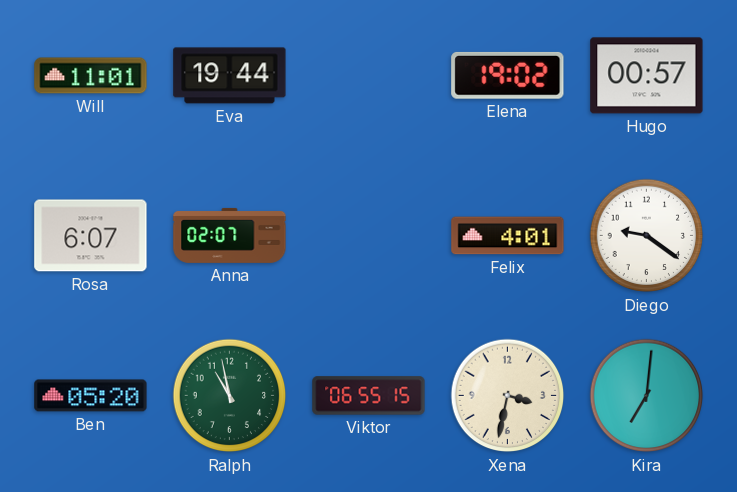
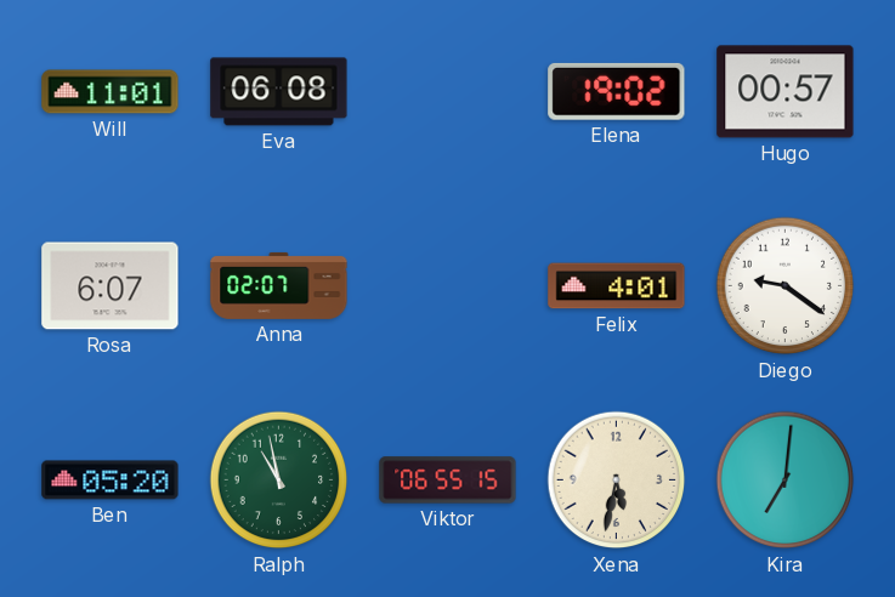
Eva: 19:44 -> 06:08
Xena: 3:32 -> 5:32
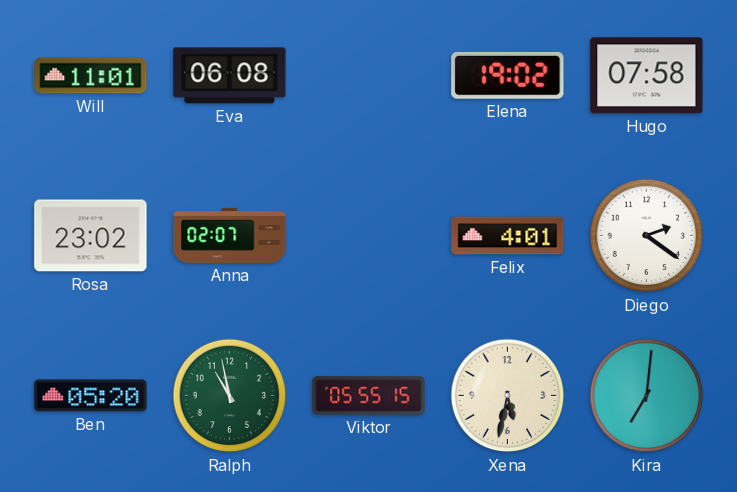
Hugo: 00:57 -> 07:58
Rosa: 6:07 -> 23:02
Diego: 9:21 -> 2:21
Viktor: 06:55 -> 05:55
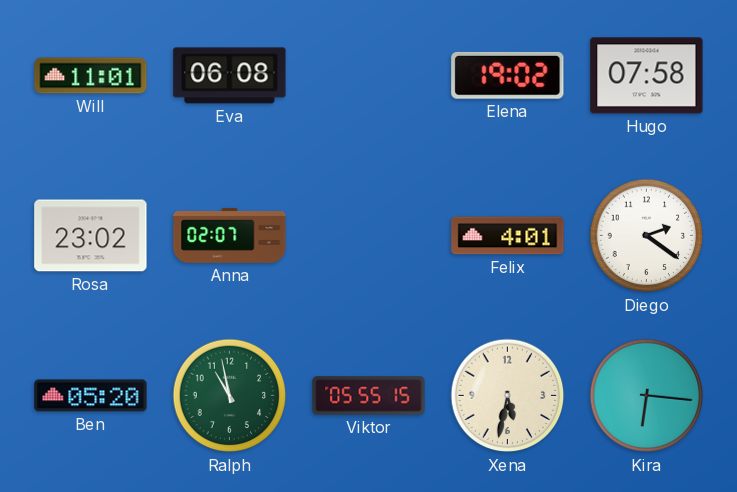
Kira: 7:01 -> 6:16
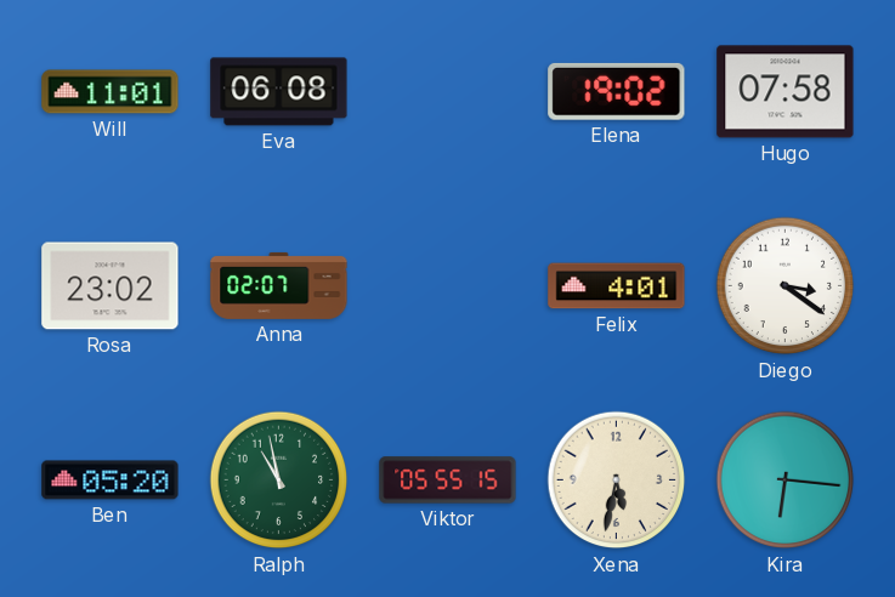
Diego: 2:21 -> 3:21
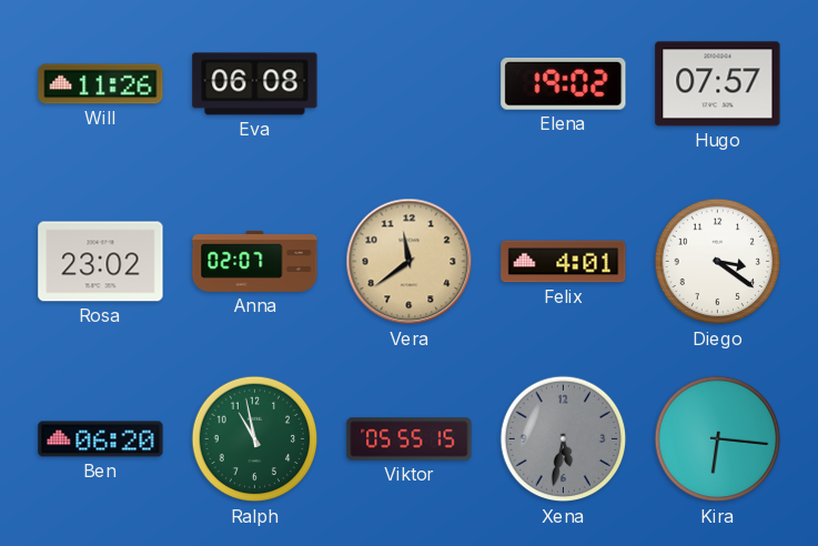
Will: 11:01 -> 11:26
Hugo: 07:58 -> 07:57
Vera: none -> 11:39
Ben: 05:20 -> 06:20
Xena dial: cream -> grey
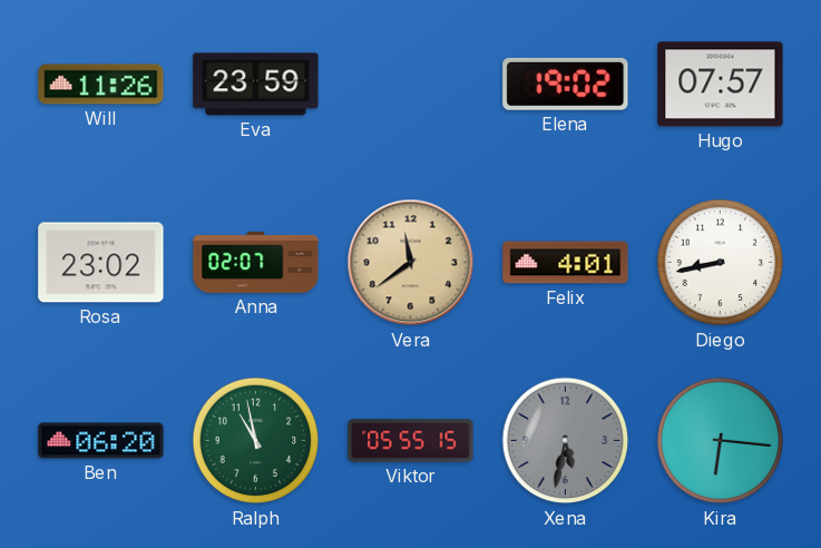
Eva: 06:08 -> 23:59
Diego: 3:21 -> 8:43
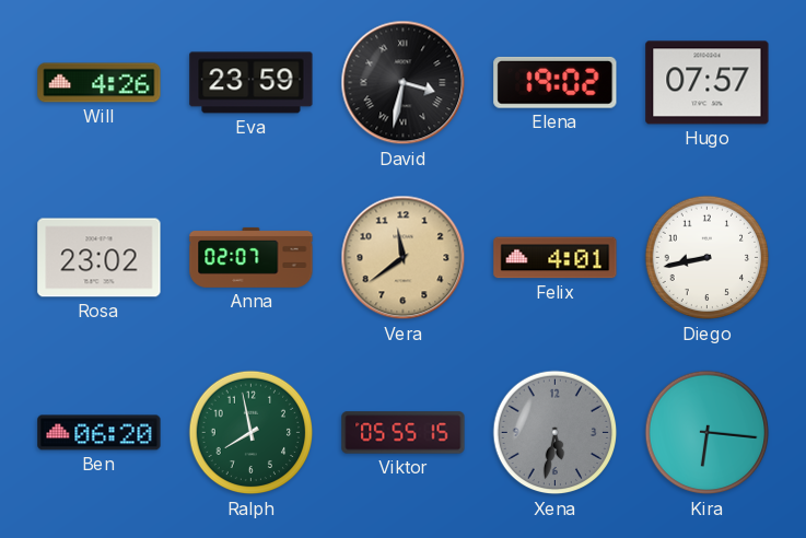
Will: 11:26 -> 4:26
David: none -> 3:32
Ralph: 10:58 -> 7:58
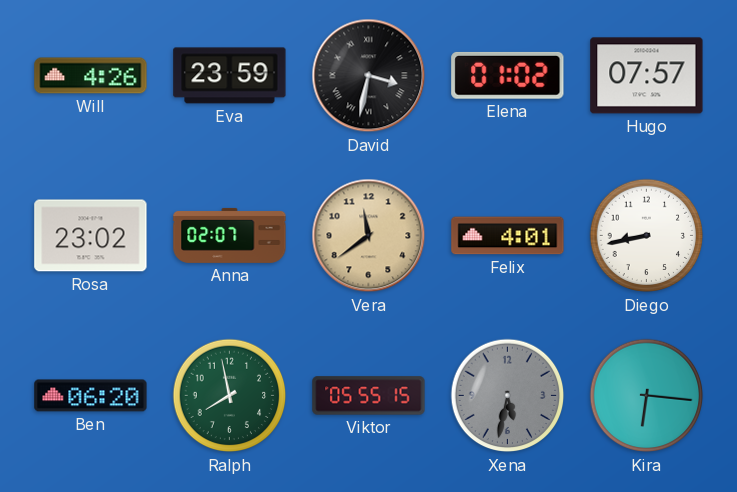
Elena: 19:02 -> 01:02
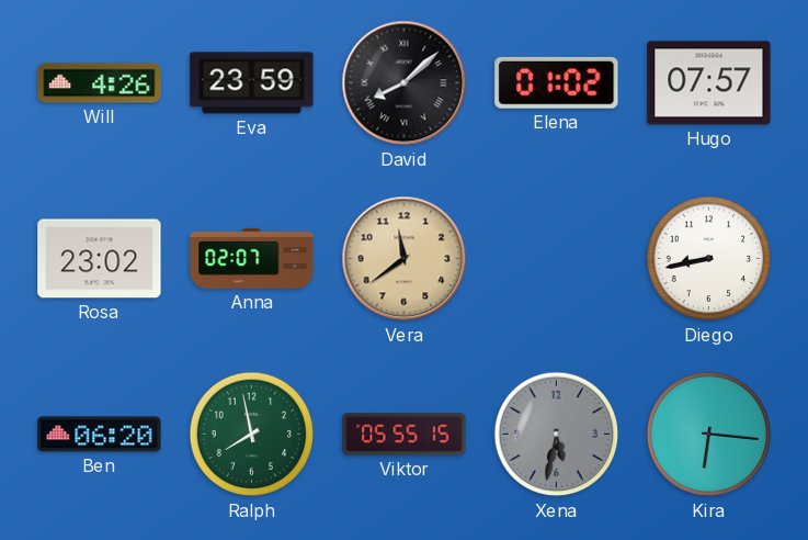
David: 3:32 -> 8:08
Felix: 4:01 -> none
